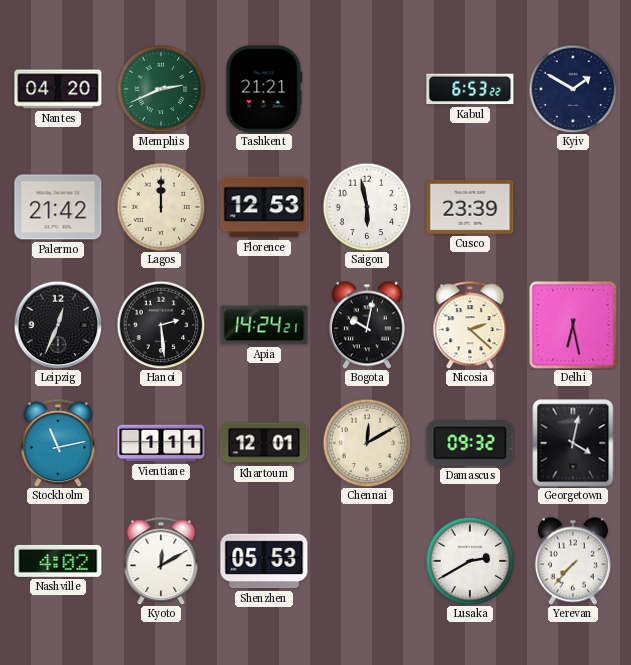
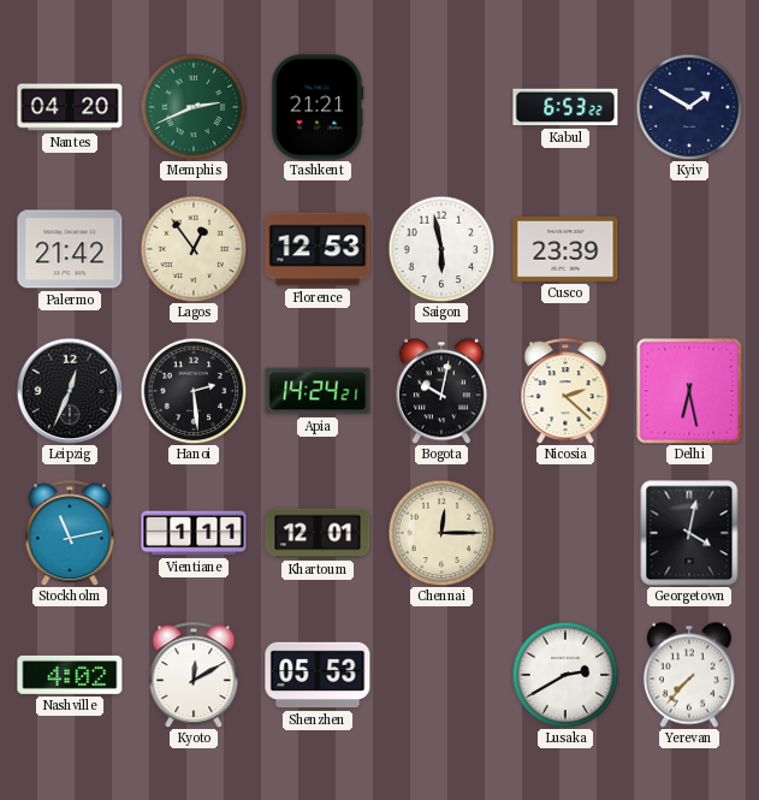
Lagos: 12:00 -> 12:54
Chennai: 12:10 -> 12:15
Damascus: 09:32 -> none
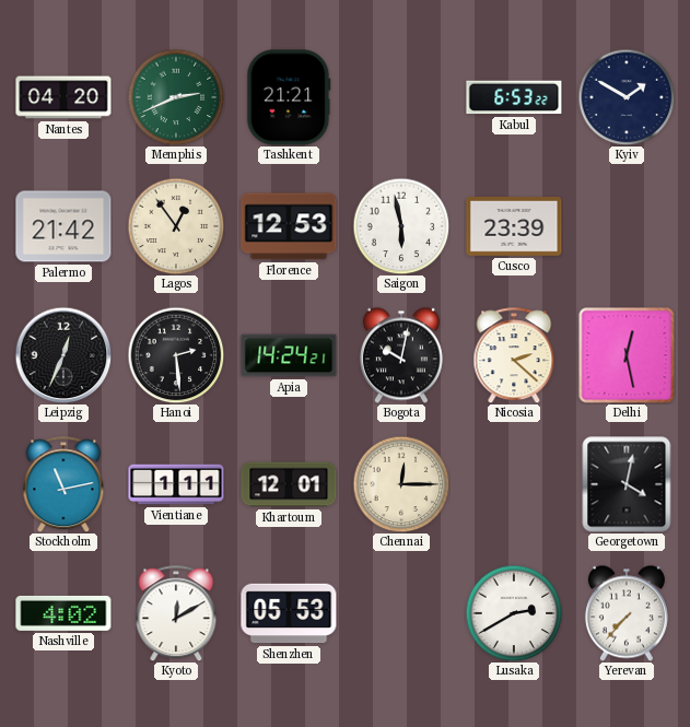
Delhi: 6:28 -> 12:28
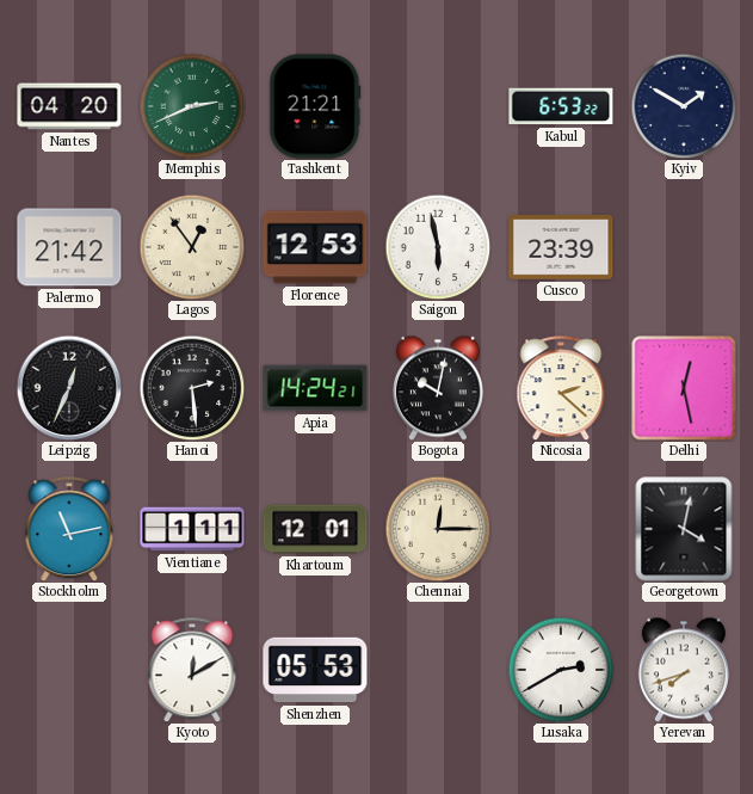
Nashville: 4:02 -> none
Yerevan: 7:37 -> 7:42
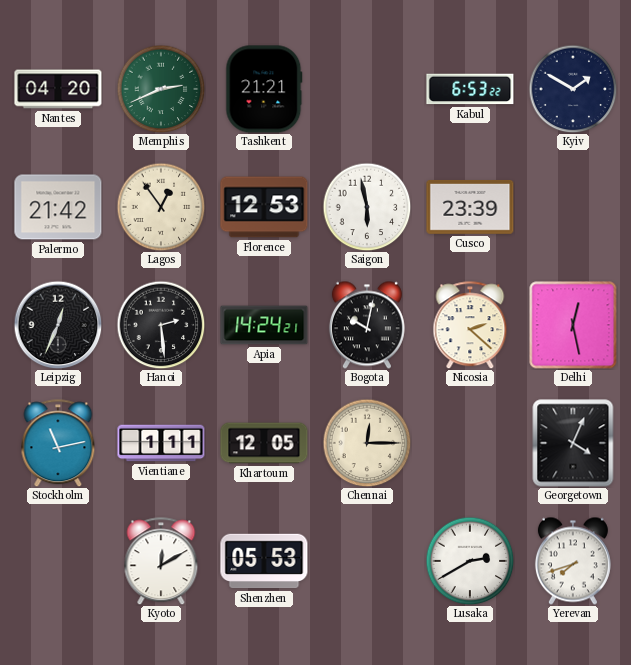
Khartoum: 12:01 -> 12:05
Georgetown: 4:02 -> 4:04
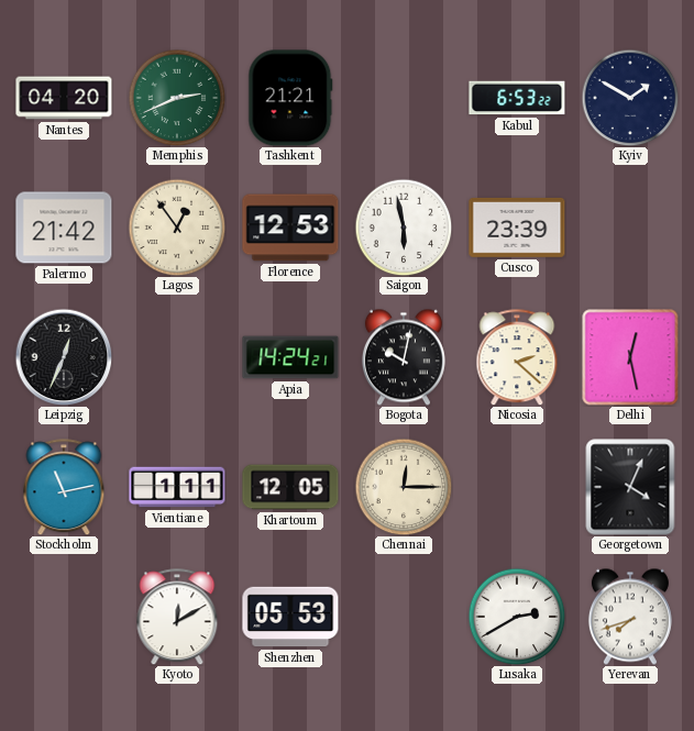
Hanoi: 2:29 -> none
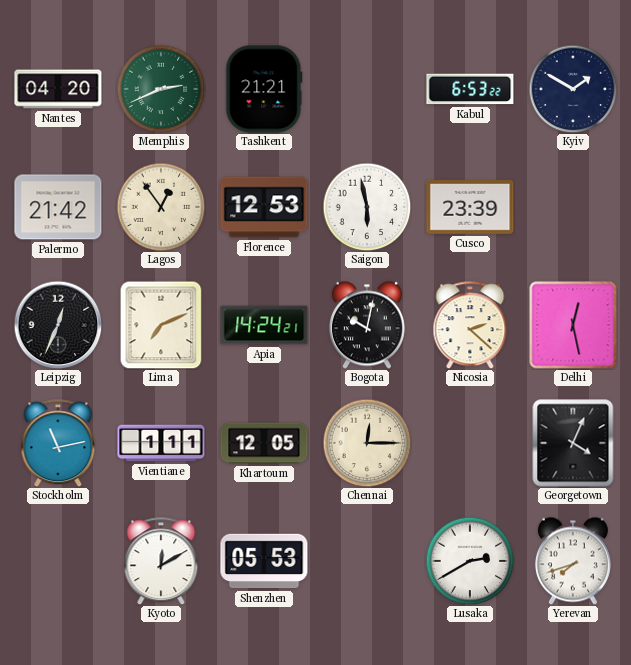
Lima: none -> 7:11
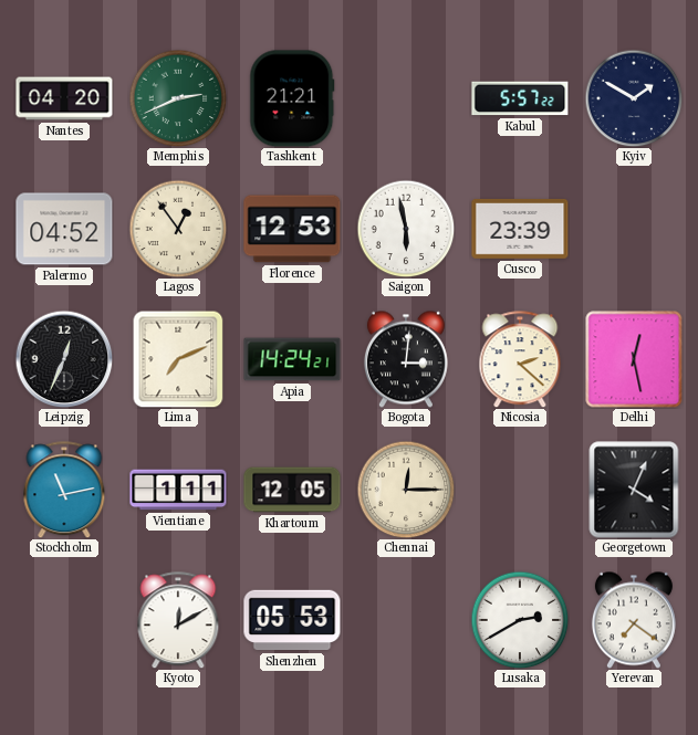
Kabul: 6:53 -> 5:57
Palermo: 21:42 -> 04:52
Bogota: 10:02 -> 3:01
Yerevan: 7:42 -> 7:21
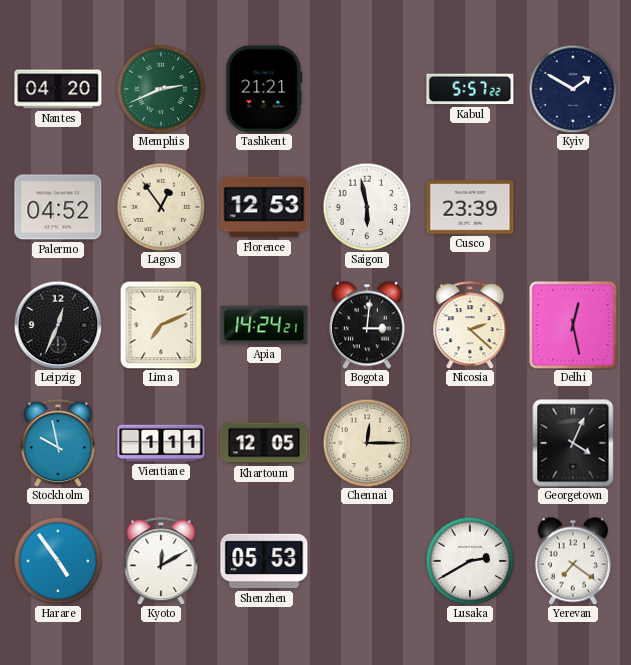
Stockholm: 11:13 -> 9:58
Harare: none -> 4:54
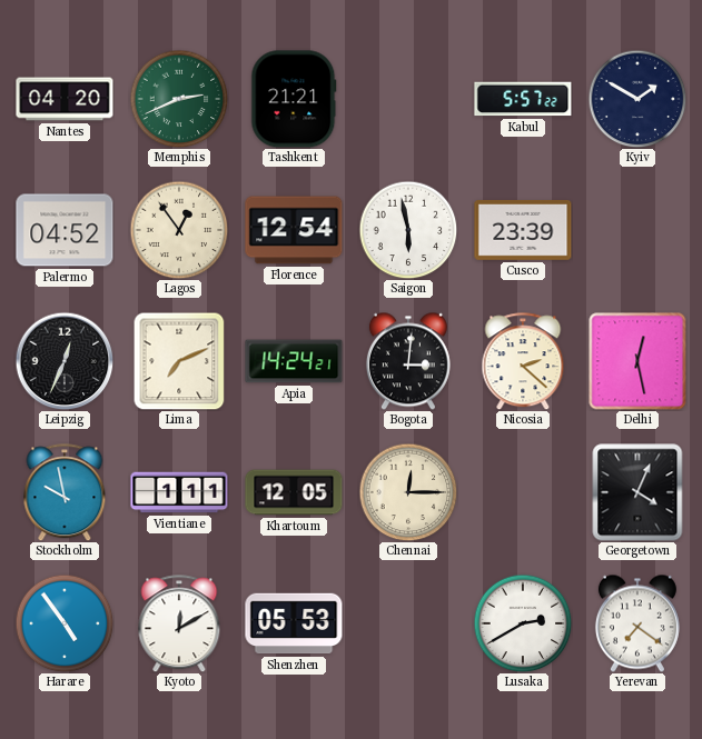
Florence: 12:53 -> 12:54
